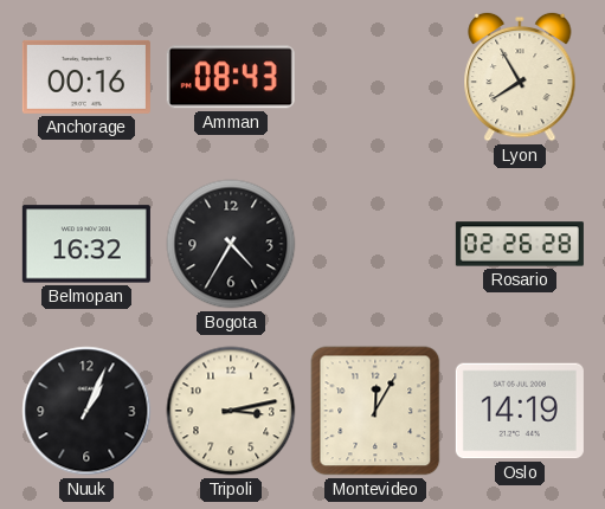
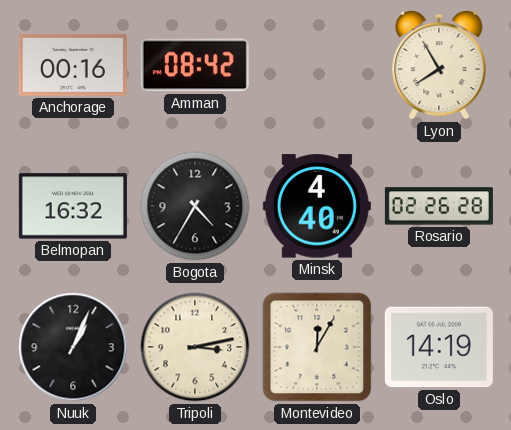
Amman: 08:43 -> 08:42
Minsk: none -> 4:40
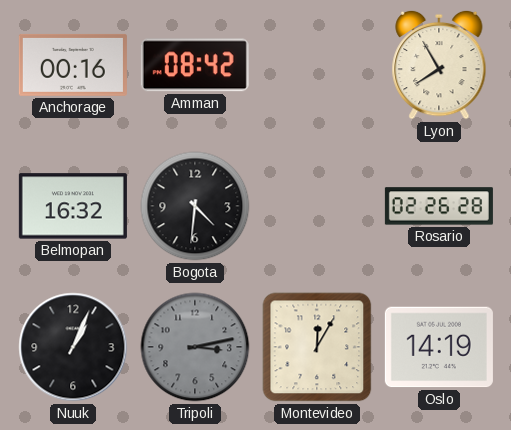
Bogota: 4:35 -> 4:31
Minsk: 4:40 -> none
Tripoli dial: cream -> grey
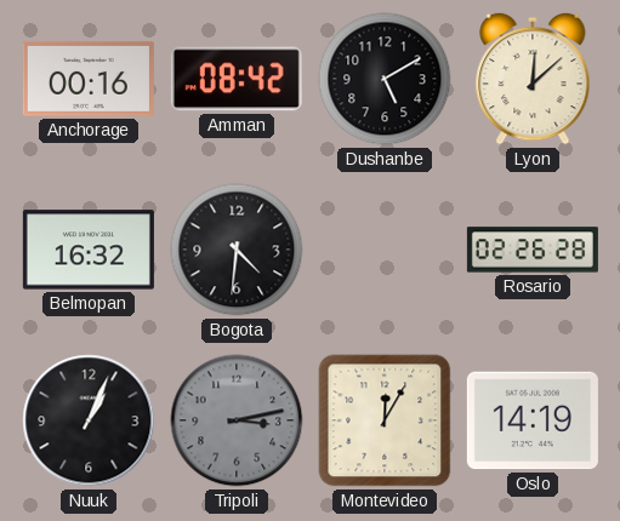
Dushanbe: none -> 5:10
Lyon: 7:55 -> 12:08
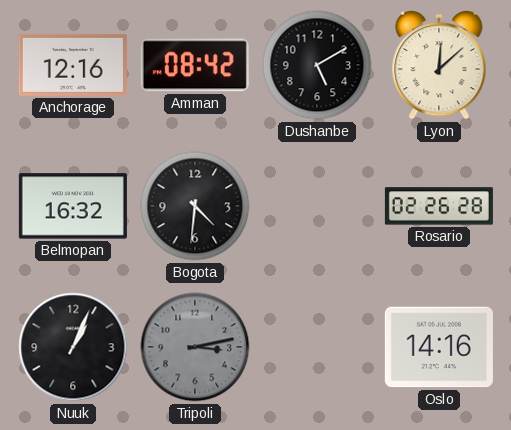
Anchorage: 00:16 -> 12:16
Montevideo: 12:05 -> none
Oslo: 14:19 -> 14:16
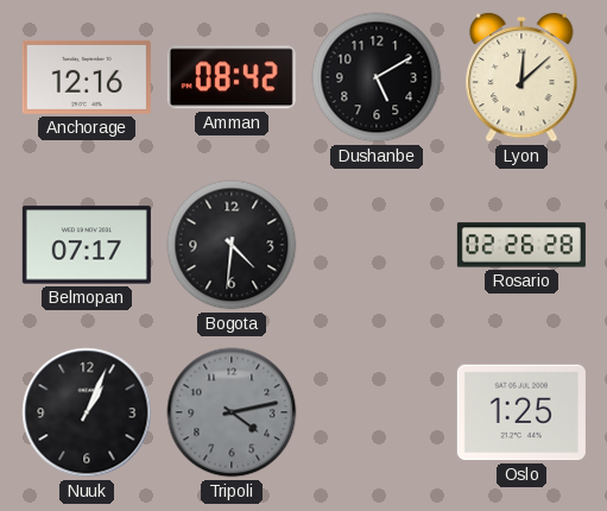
Belmopan: 16:32 -> 07:17
Tripoli: 3:13 -> 4:13
Oslo: 14:16 -> 1:25
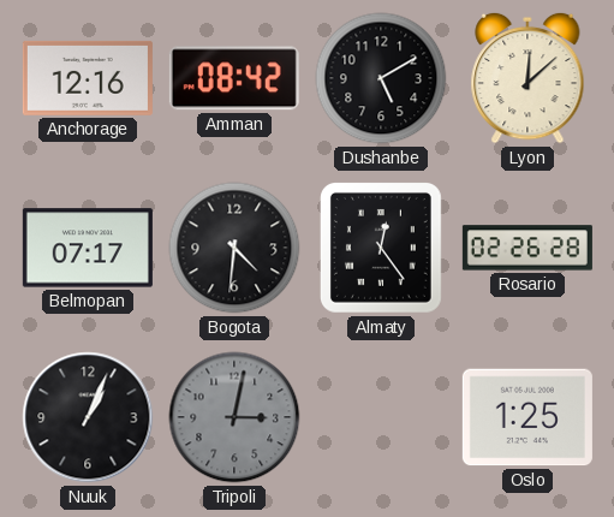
Almaty: none -> 12:24
Tripoli: 4:13 -> 3:02
